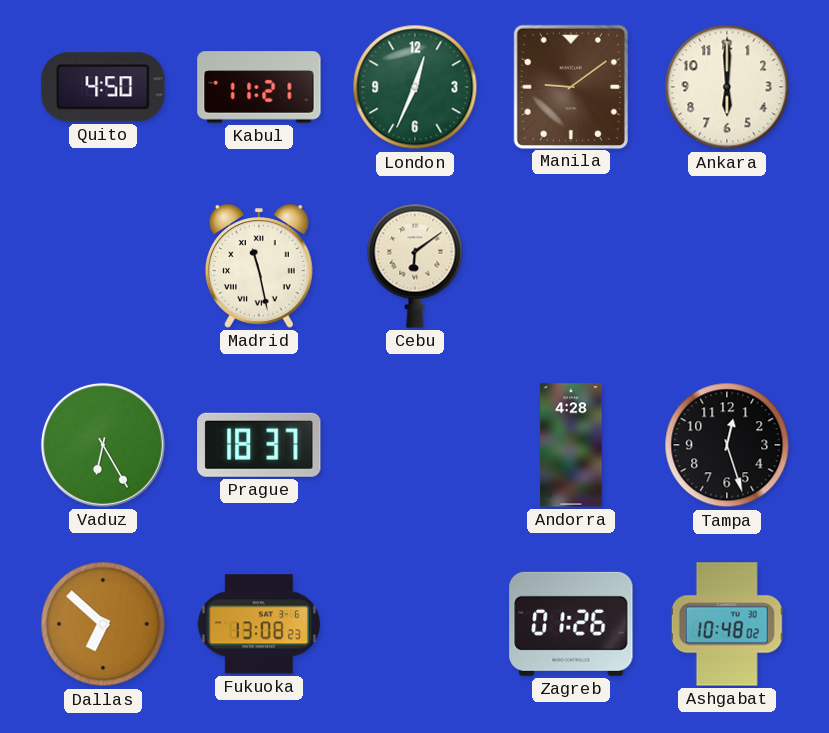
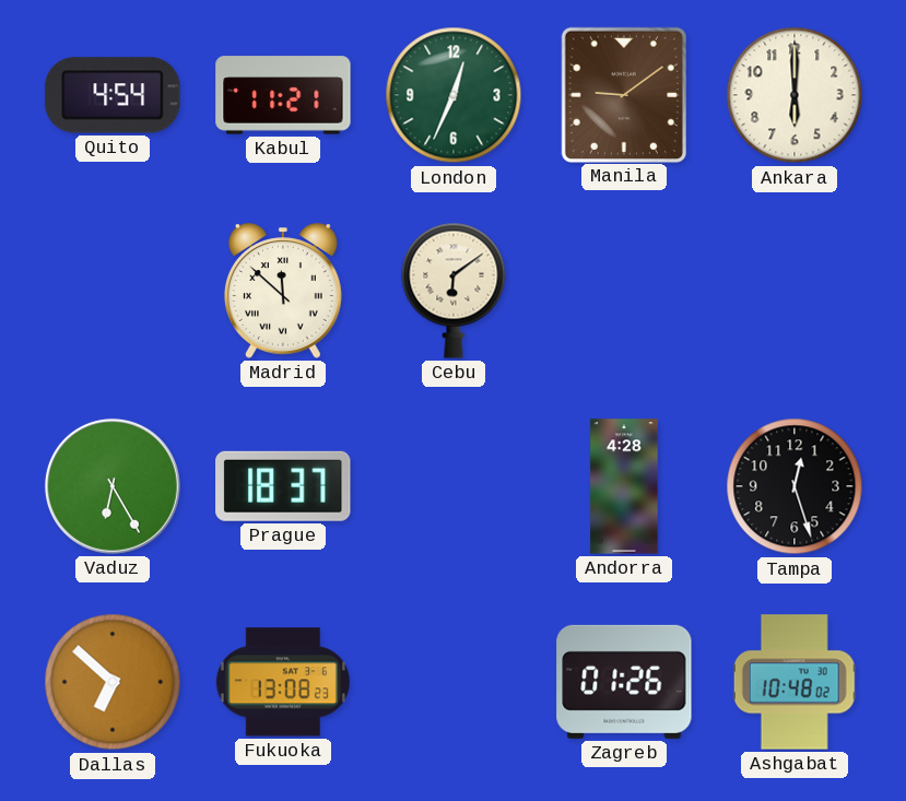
Quito: 4:50 -> 4:54
Madrid: 11:28 -> 11:52
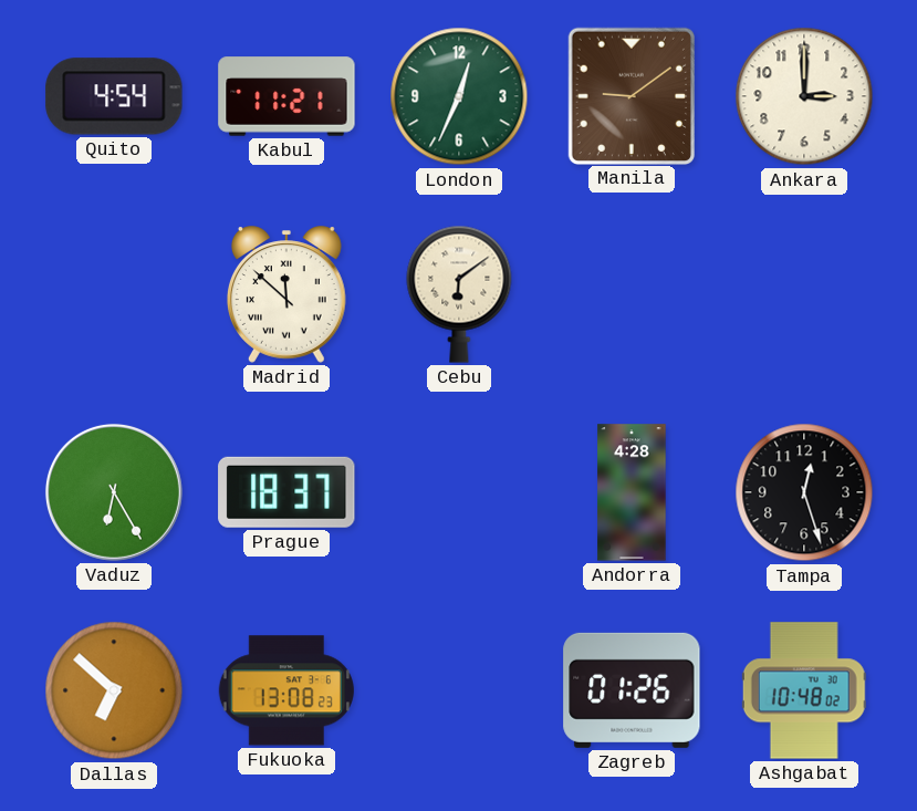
Ankara: 6:00 -> 3:00
